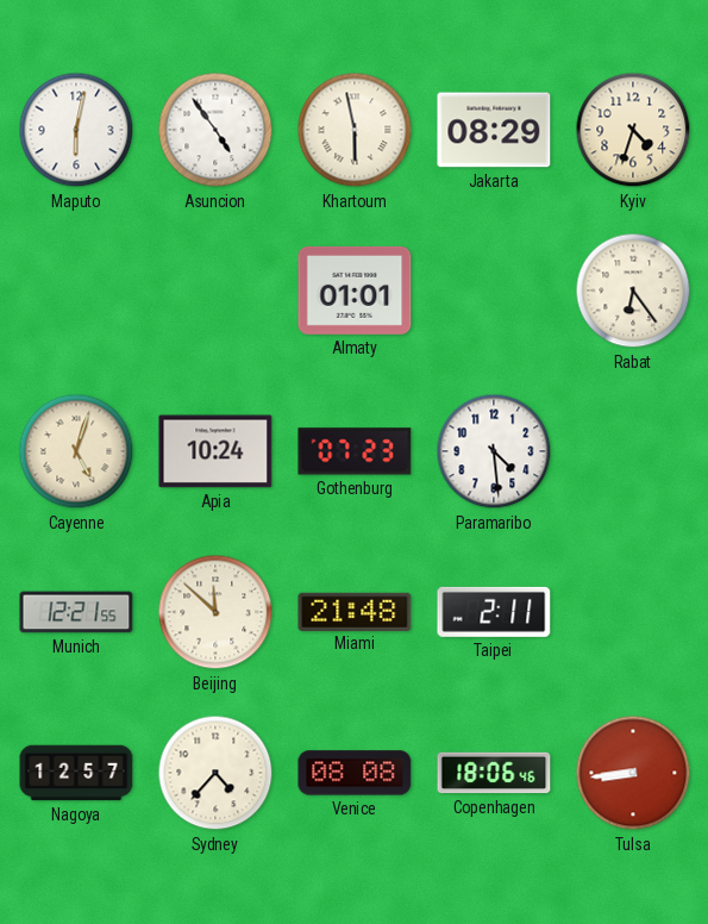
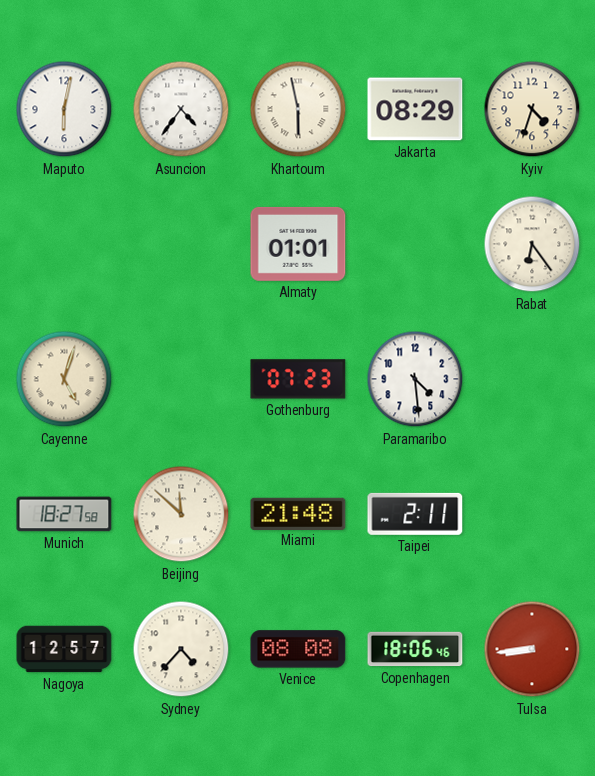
Asuncion: 4:54 -> 4:36
Apia: 10:24 -> none
Munich: 12:21 -> 18:27
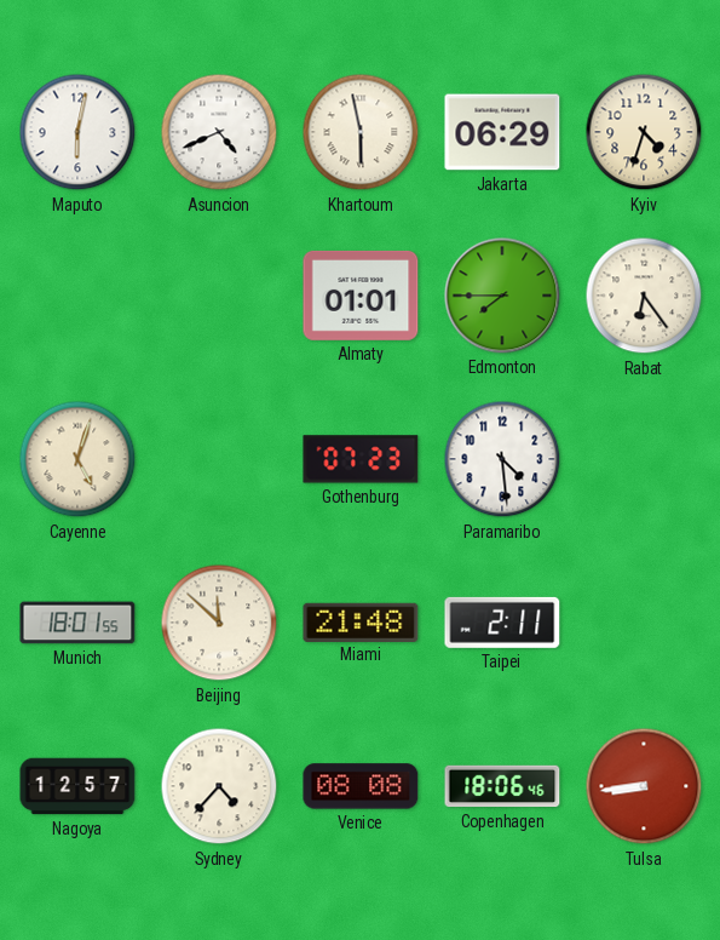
Asuncion: 4:36 -> 4:41
Jakarta: 08:29 -> 06:29
Edmonton: none -> 7:45
Munich: 18:27 -> 18:01
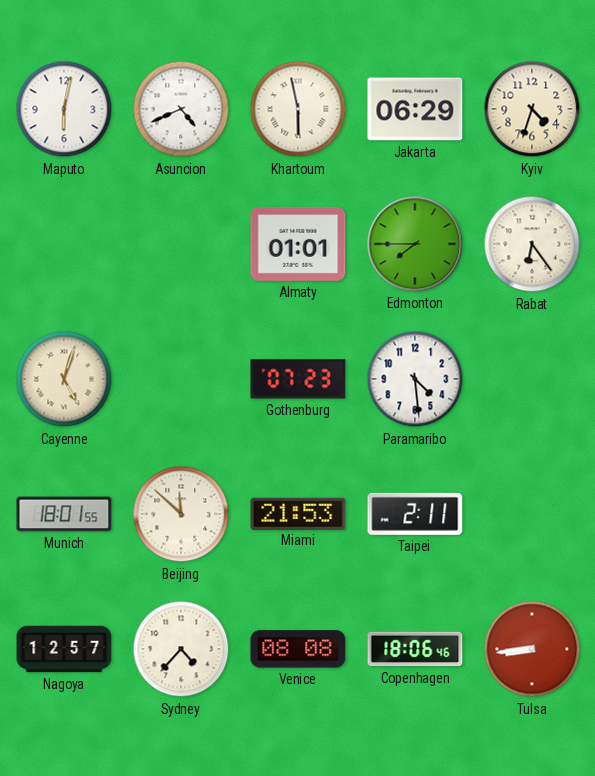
Miami: 21:48 -> 21:53
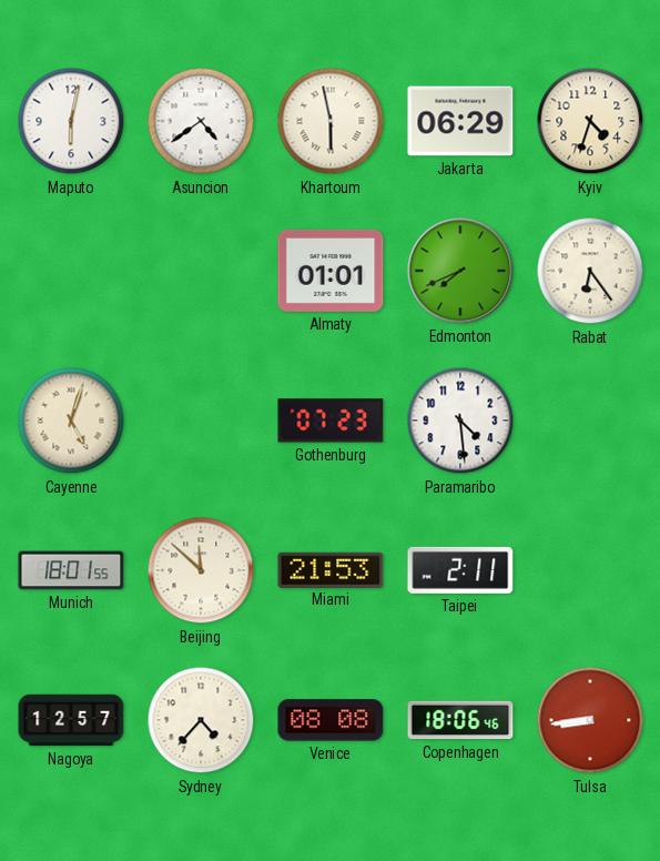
Asuncion: 4:41 -> 4:39
Edmonton: 7:45 -> 7:41
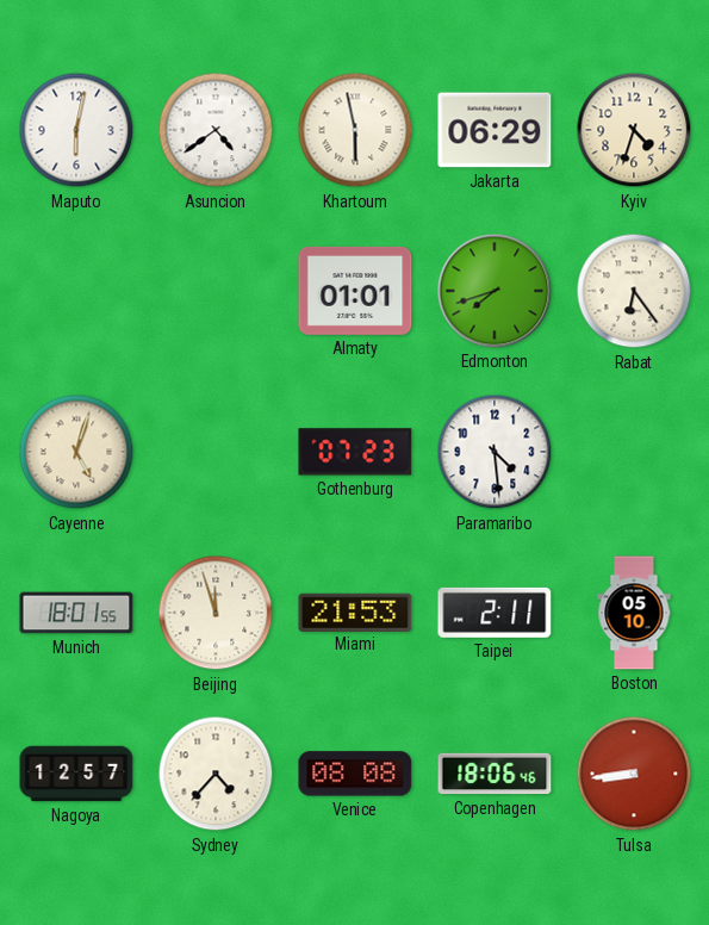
Edmonton: 7:41 -> 7:42
Beijing: 11:52 -> 11:57
Boston: none -> 05:10
